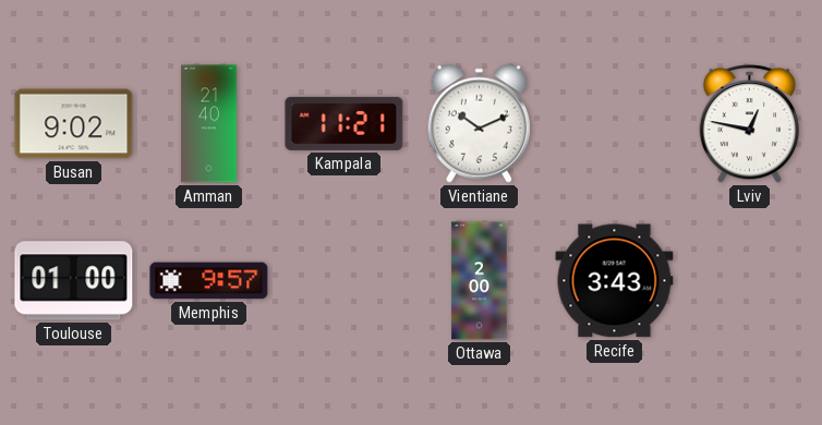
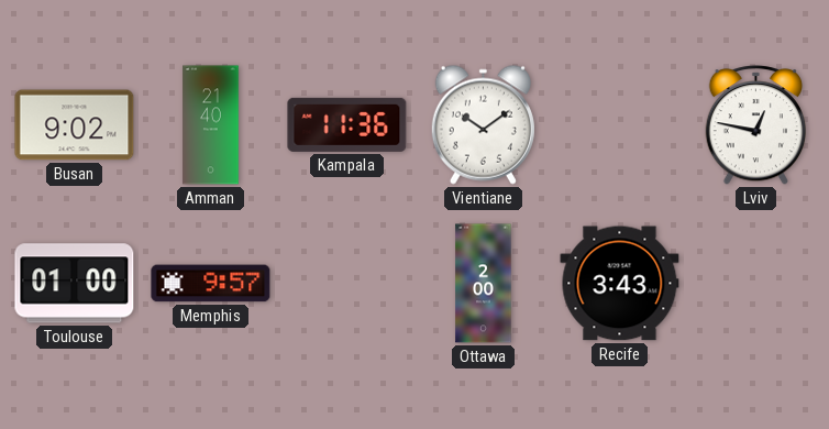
Kampala: 11:21 -> 11:36
Vientiane: 10:11 -> 10:09
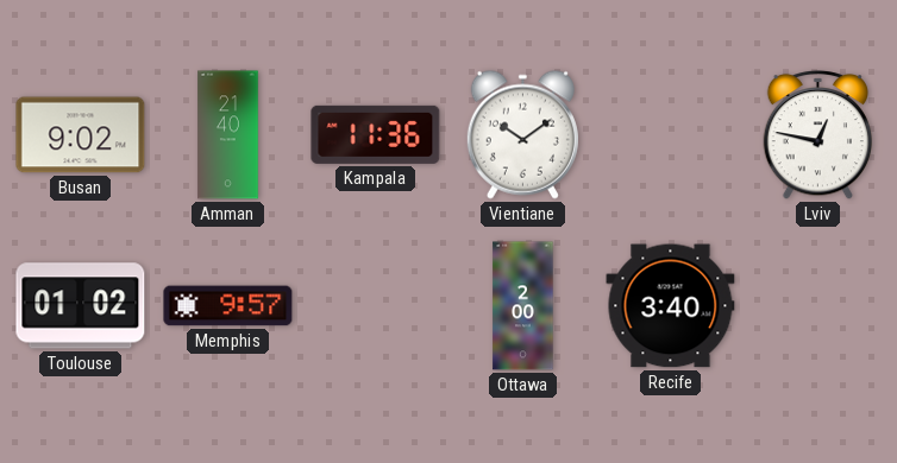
Toulouse: 01:00 -> 01:02
Recife: 3:43 -> 3:40
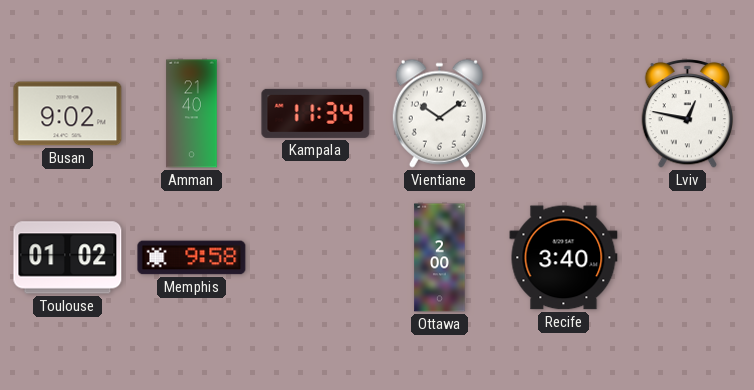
Kampala: 11:36 -> 11:34
Memphis: 9:57 -> 9:58
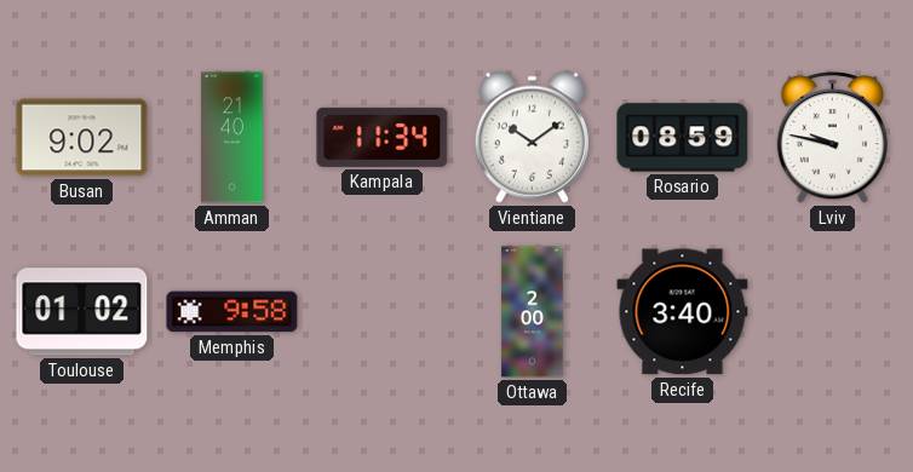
Rosario: none -> 08:59
Lviv: 12:47 -> 9:47
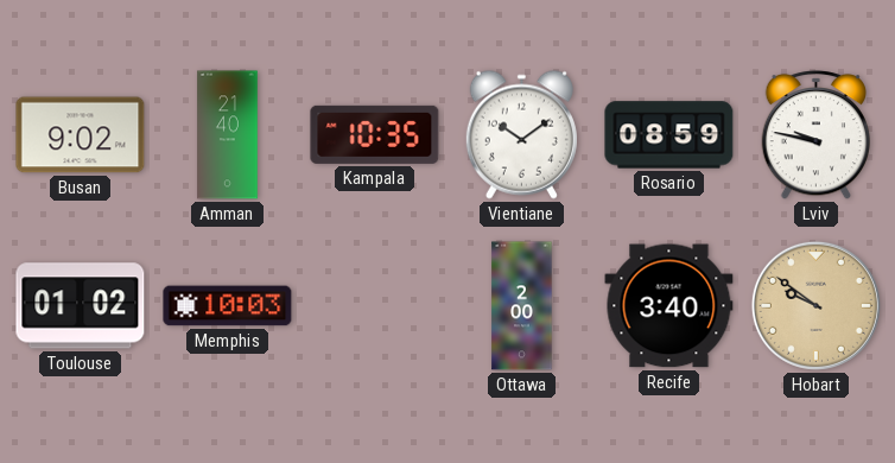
Kampala: 11:34 -> 10:35
Memphis: 9:58 -> 10:03
Hobart: none -> 9:51
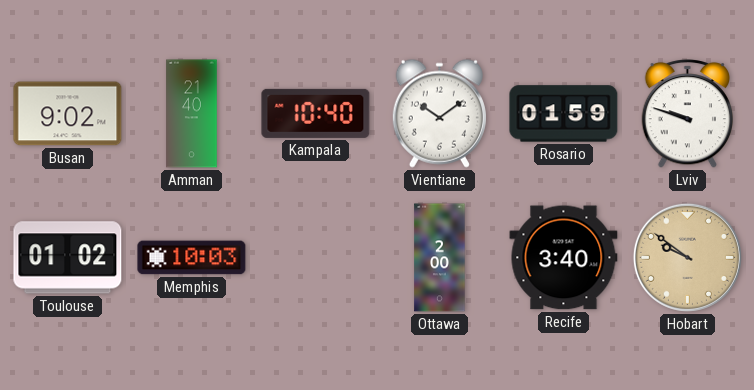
Kampala: 10:35 -> 10:40
Rosario: 08:59 -> 01:59
Lviv: 9:47 -> 9:48
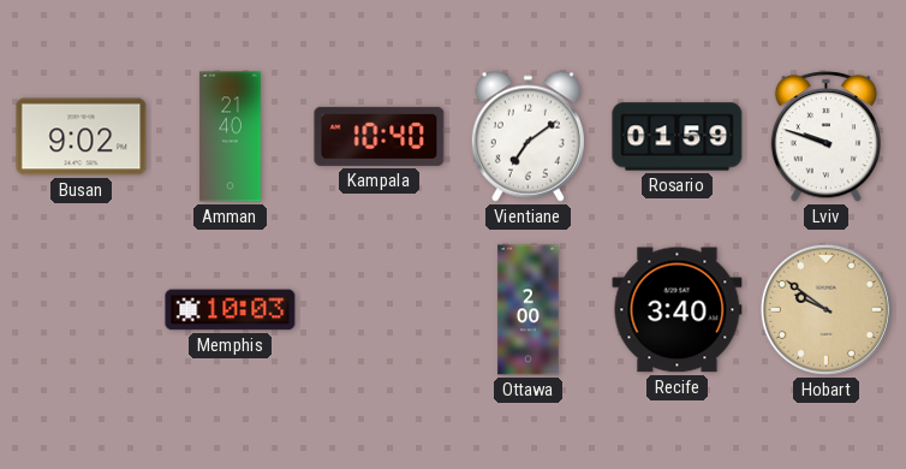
Vientiane: 10:09 -> 7:09
Toulouse: 01:02 -> none
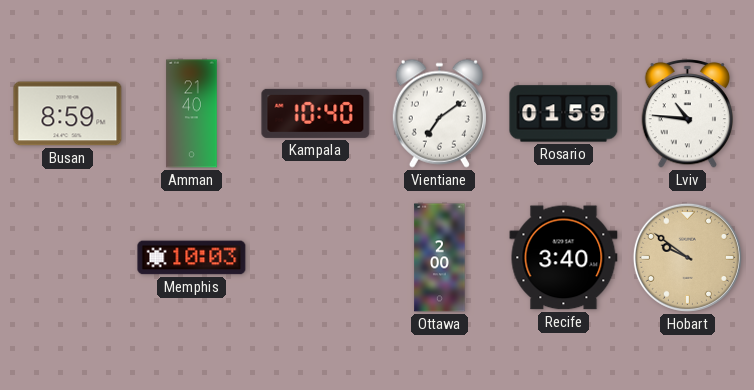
Busan: 9:02 -> 8:59
Lviv: 9:48 -> 10:46
